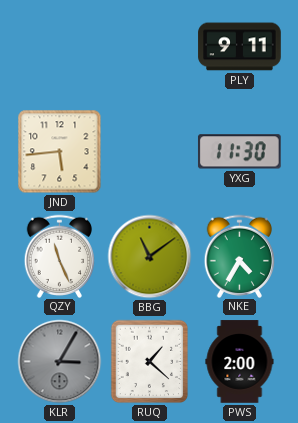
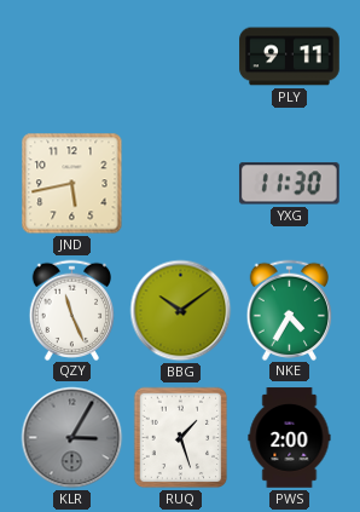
JND: 5:44 -> 5:43
BBG: 11:09 -> 10:09
RUQ: 1:22 -> 1:27
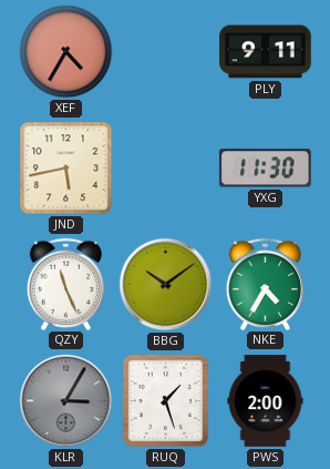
XEF: none -> 4:35
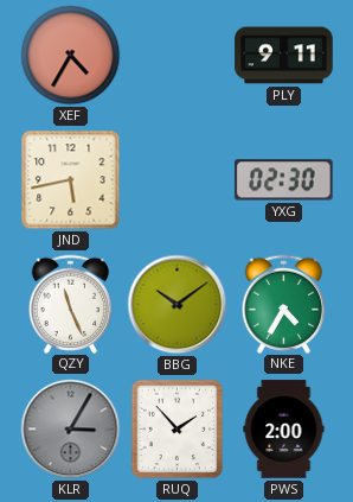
YXG: 11:30 -> 02:30
RUQ: 1:27 -> 1:53
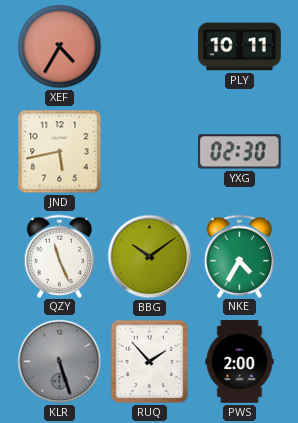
PLY: 9:11 -> 10:11
KLR: 3:05 -> 5:27
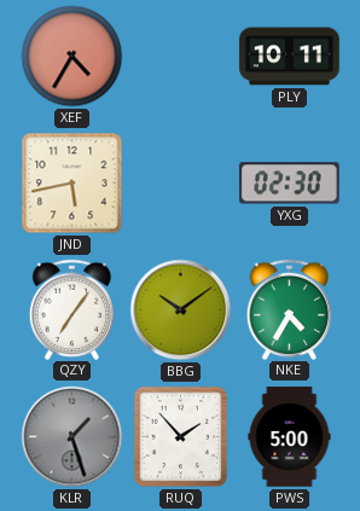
QZY: 11:26 -> 7:06
KLR: 5:27 -> 1:27
PWS: 2:00 -> 5:00
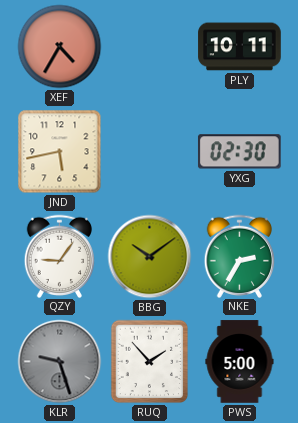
QZY: 7:06 -> 9:06
NKE: 4:35 -> 2:35
KLR: 1:27 -> 9:27
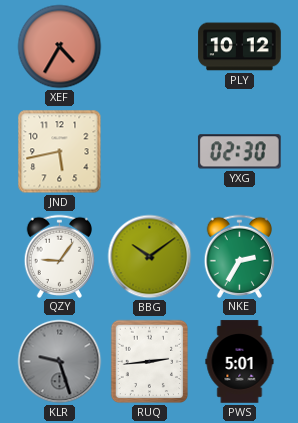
PLY: 10:11 -> 10:12
RUQ: 1:53 -> 2:44
PWS: 5:00 -> 5:01
